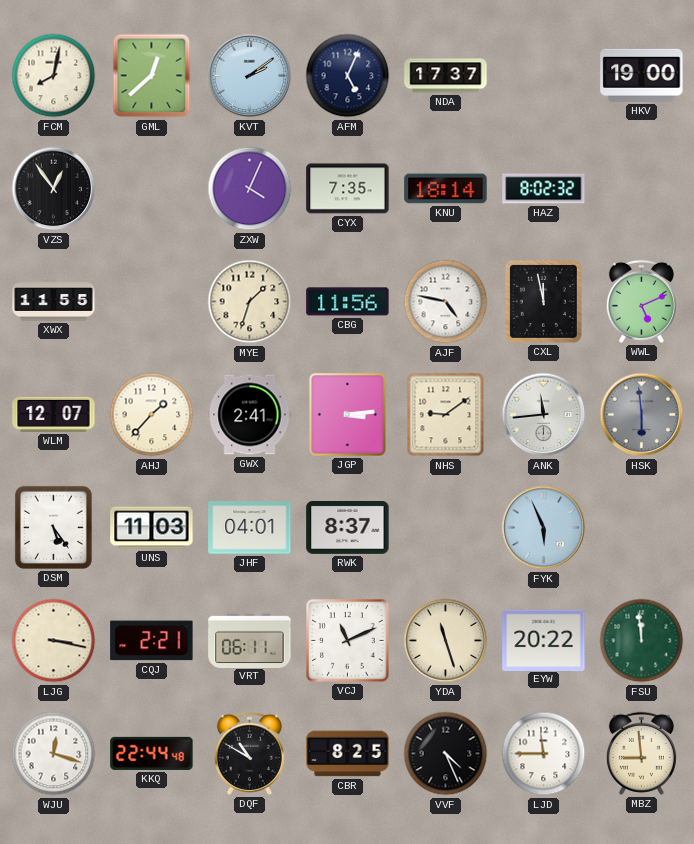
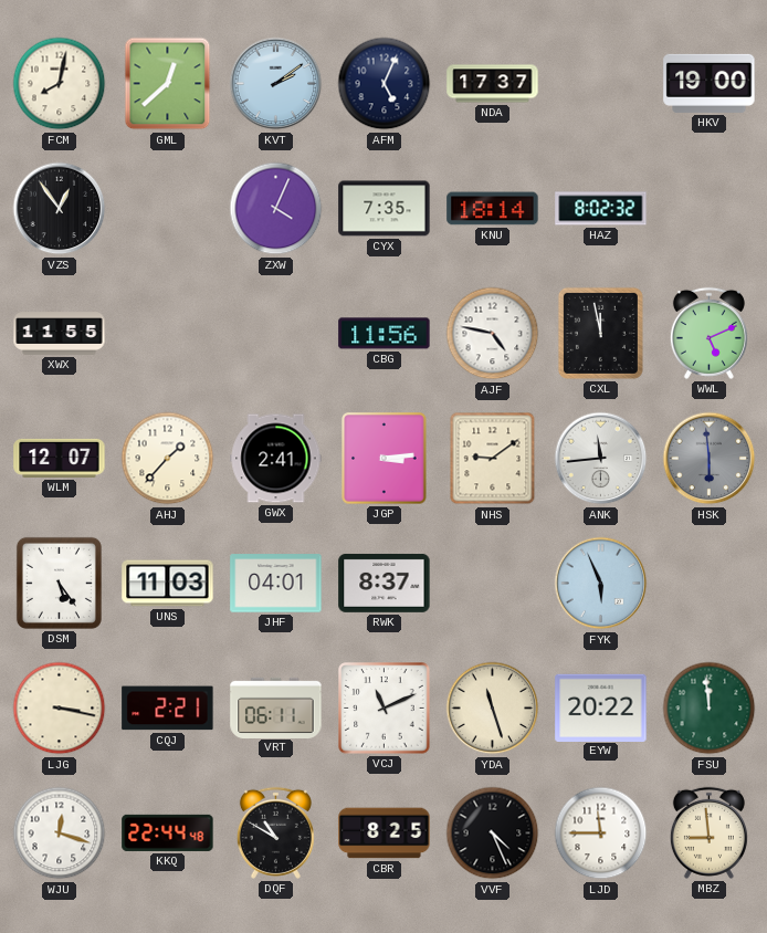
MYE: 1:33 -> none
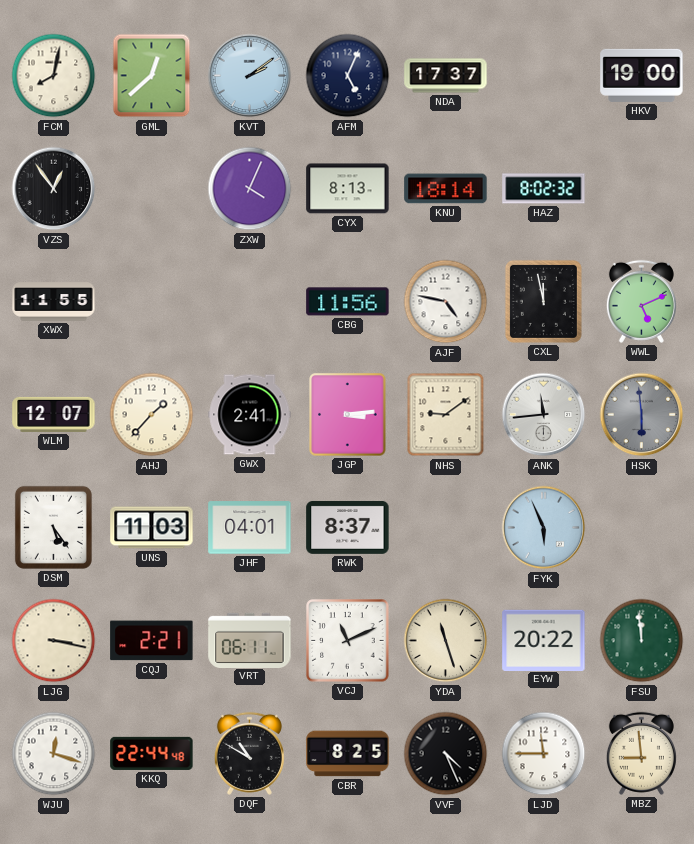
CYX: 7:35 -> 8:13
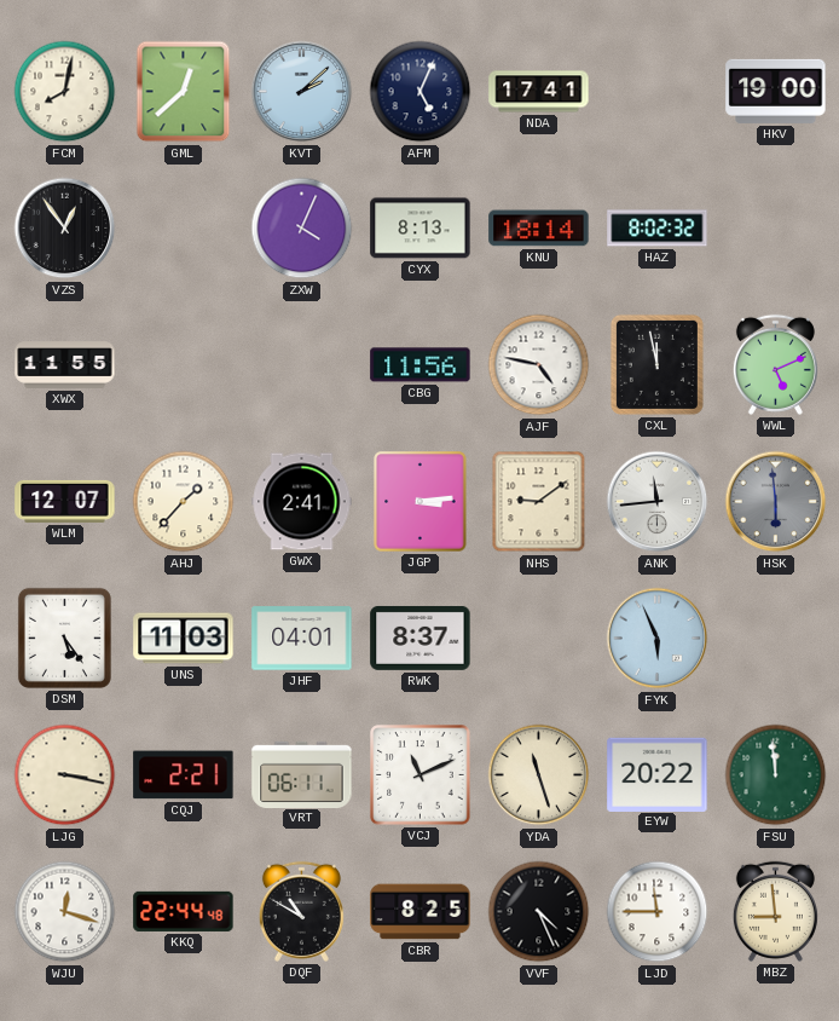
KVT: 2:09 -> 2:08
NDA: 17:37 -> 17:41
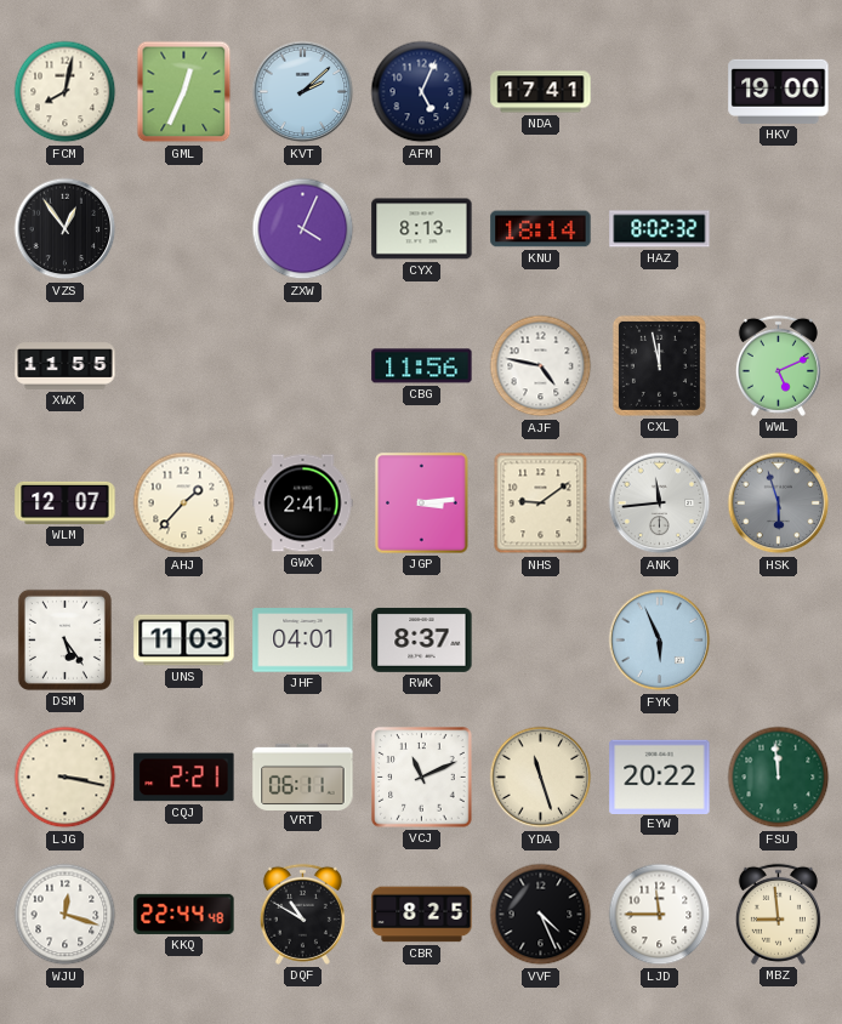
GML: 12:38 -> 12:34
HSK: 5:59 -> 5:57
